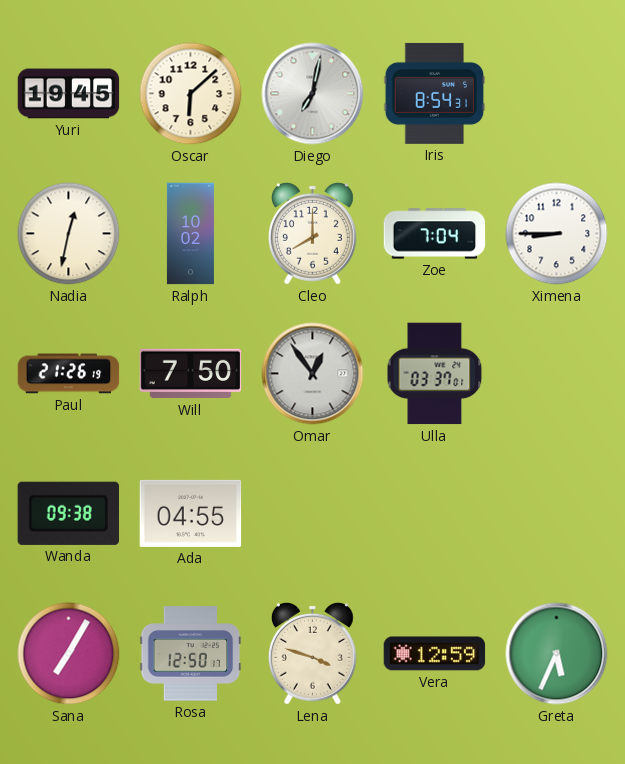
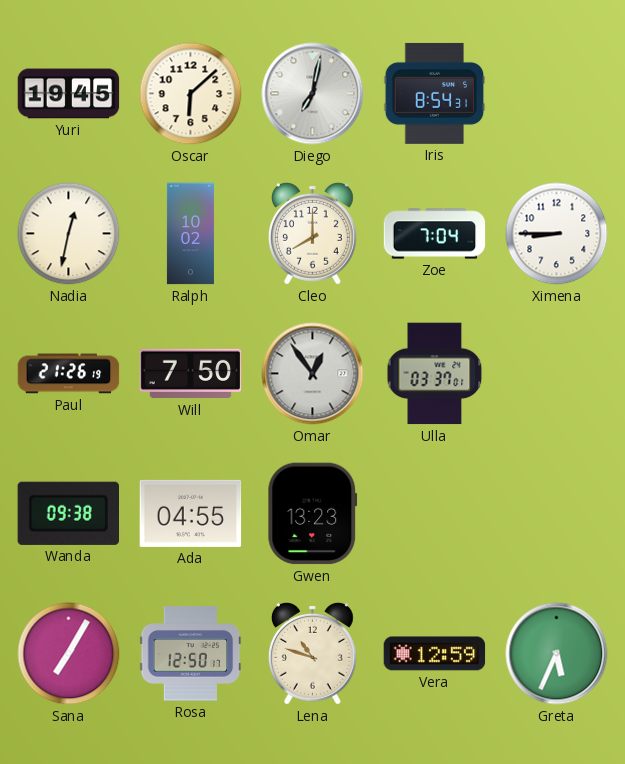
Gwen: none -> 13:23
Lena: 3:48 -> 10:48
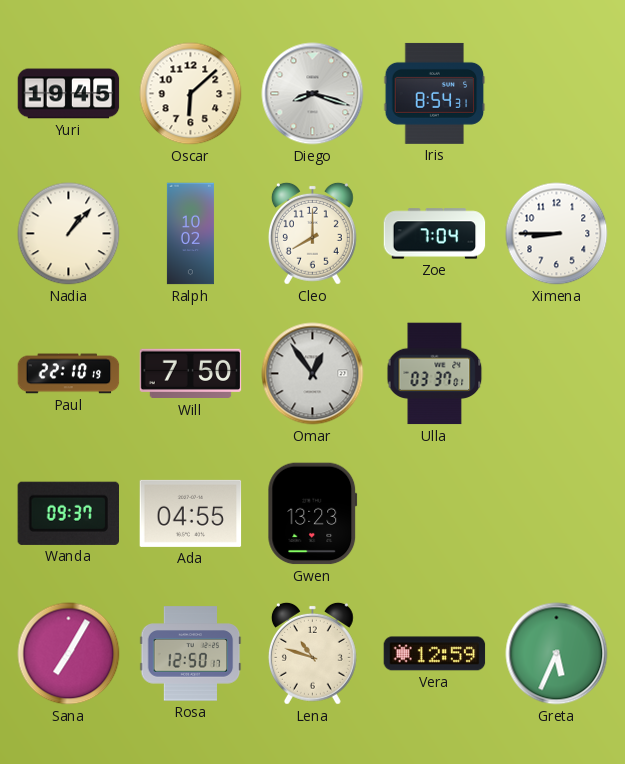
Diego: 7:02 -> 8:18
Nadia: 12:32 -> 1:07
Paul: 21:26 -> 22:10
Wanda: 09:38 -> 09:37
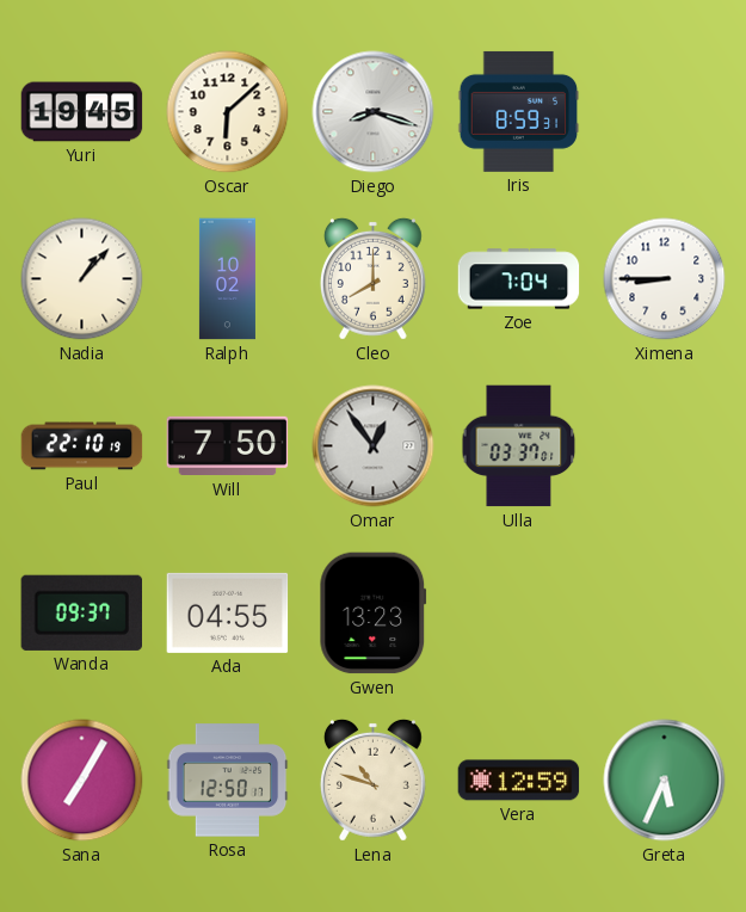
Iris: 8:54 -> 8:59
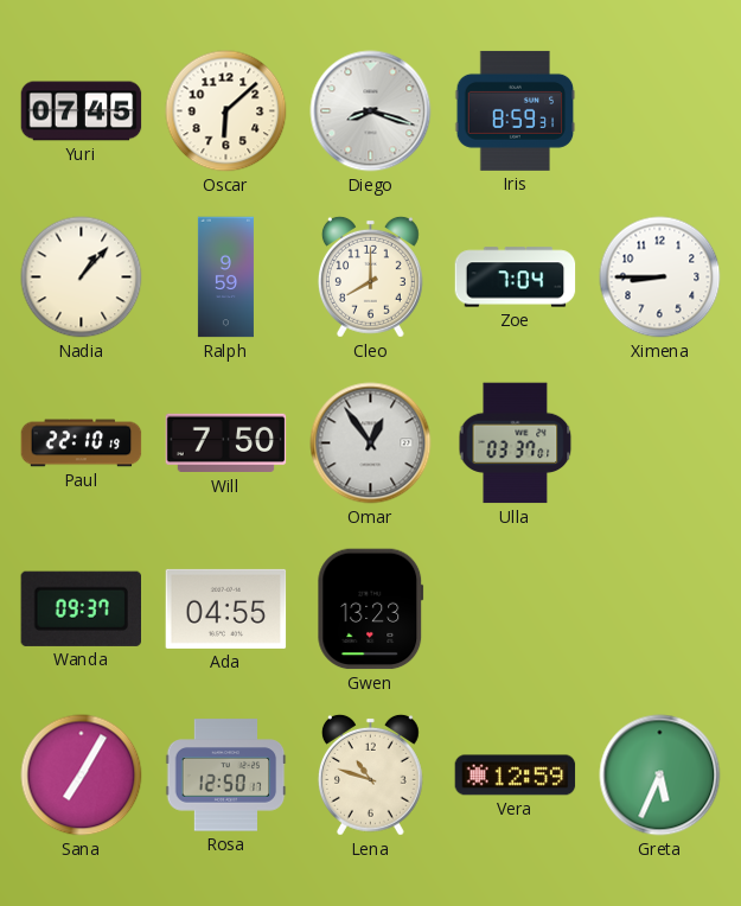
Yuri: 19:45 -> 07:45
Ralph: 10:02 -> 9:59
